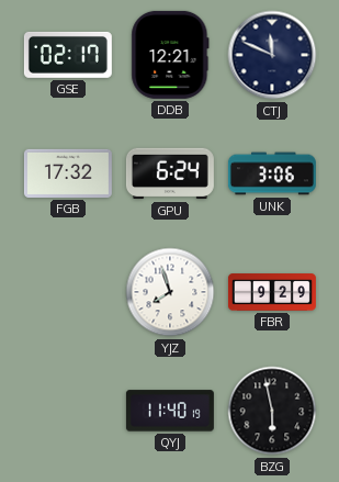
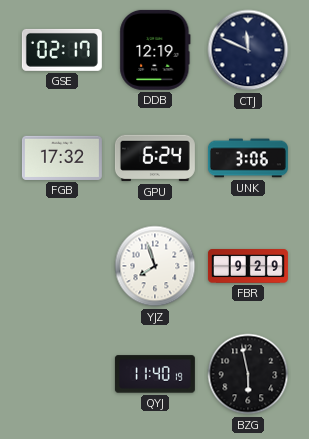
DDB: 12:21 -> 12:19
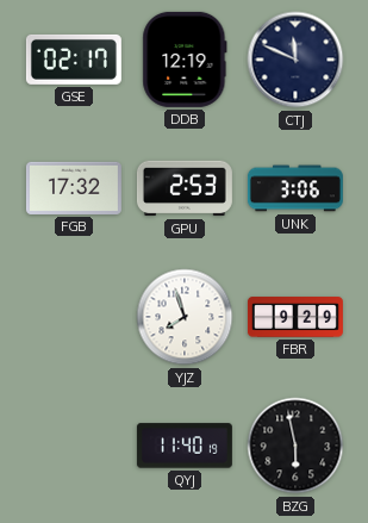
GPU: 6:24 -> 2:53
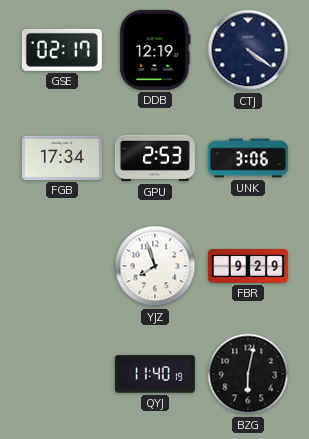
CTJ: 11:49 -> 4:21
FGB: 17:32 -> 17:34
BZG: 5:58 -> 6:02
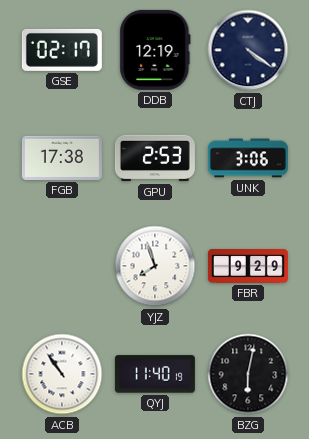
FGB: 17:34 -> 17:38
ACB: none -> 10:54
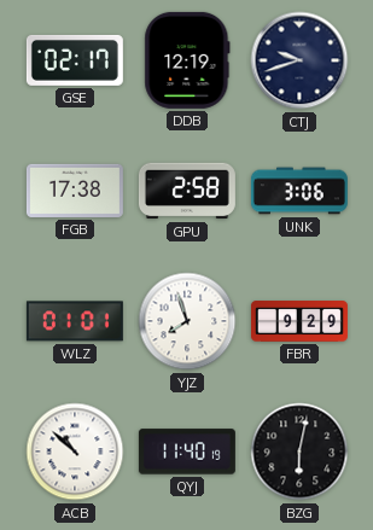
CTJ: 4:21 -> 9:42
GPU: 2:53 -> 2:58
WLZ: none -> 01:01
ACB: 10:54 -> 10:52
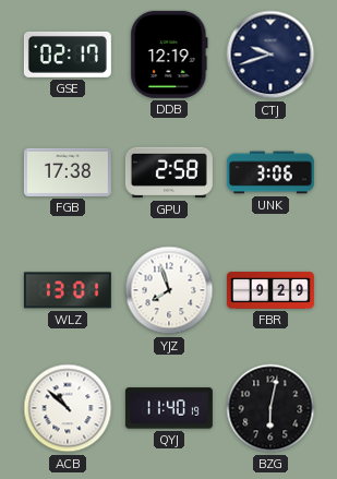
WLZ: 01:01 -> 13:01
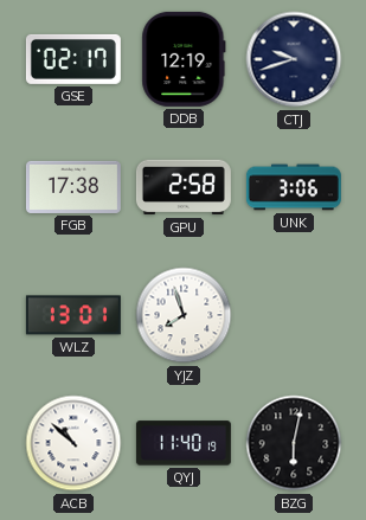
FBR: 9:29 -> none
